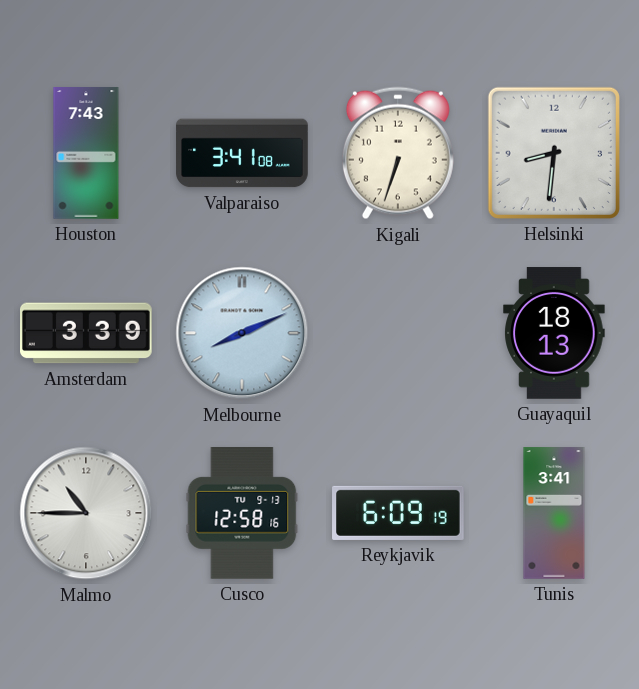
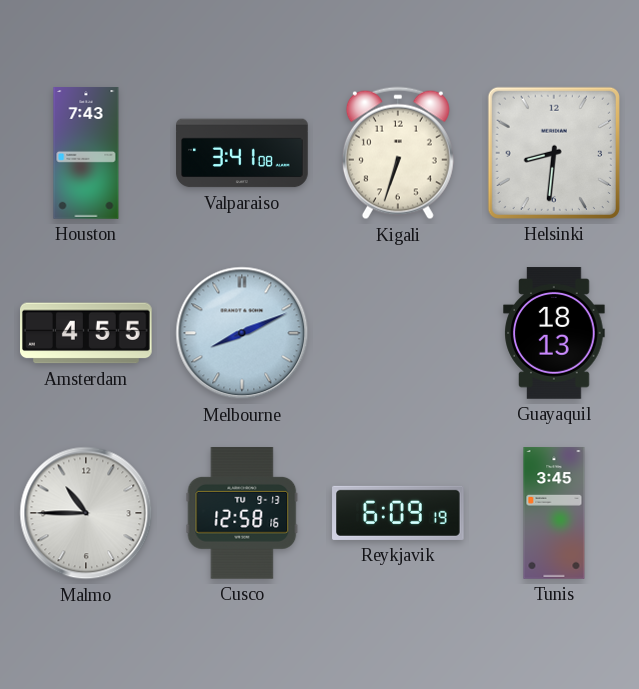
Amsterdam: 3:39 -> 4:55
Tunis: 3:41 -> 3:45
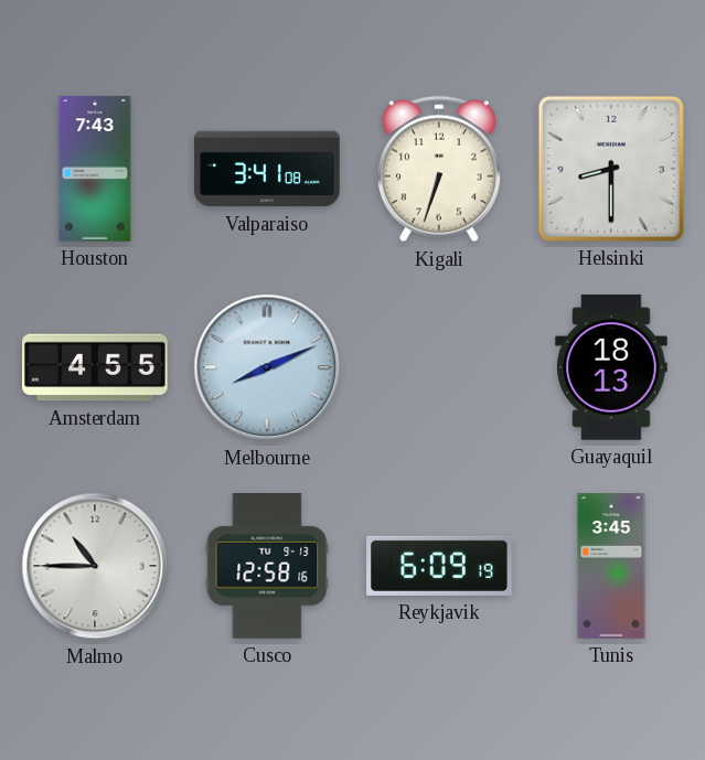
Helsinki: 8:31 -> 8:30
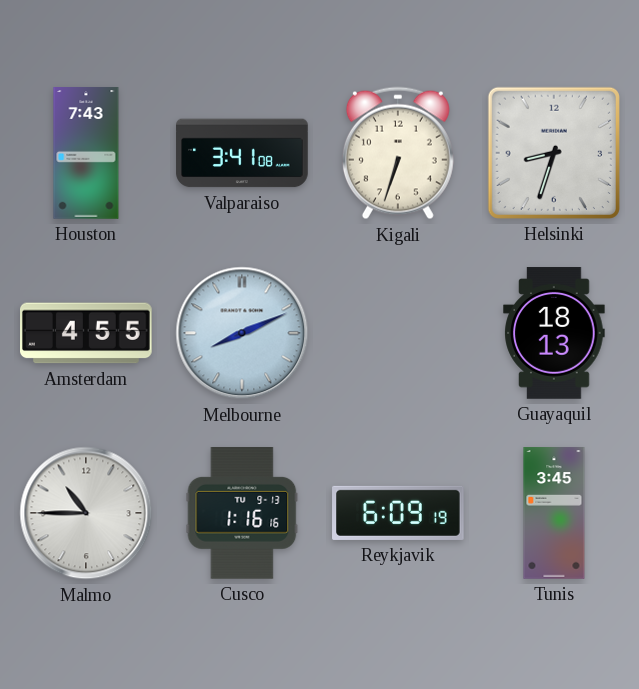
Helsinki: 8:30 -> 8:33
Cusco: 12:58 -> 1:16
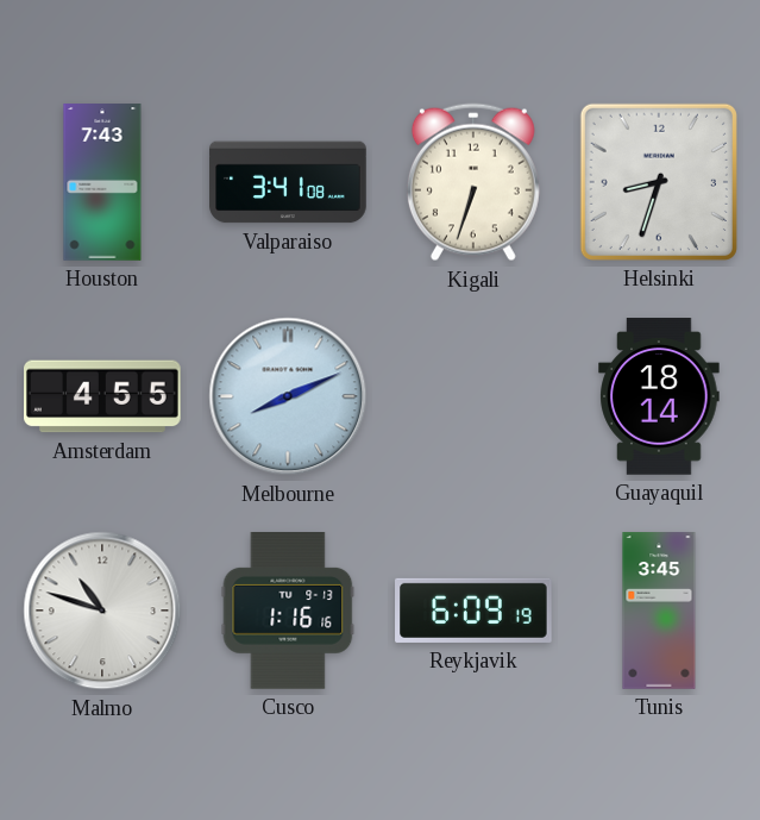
Guayaquil: 18:13 -> 18:14
Malmo: 10:45 -> 10:48
